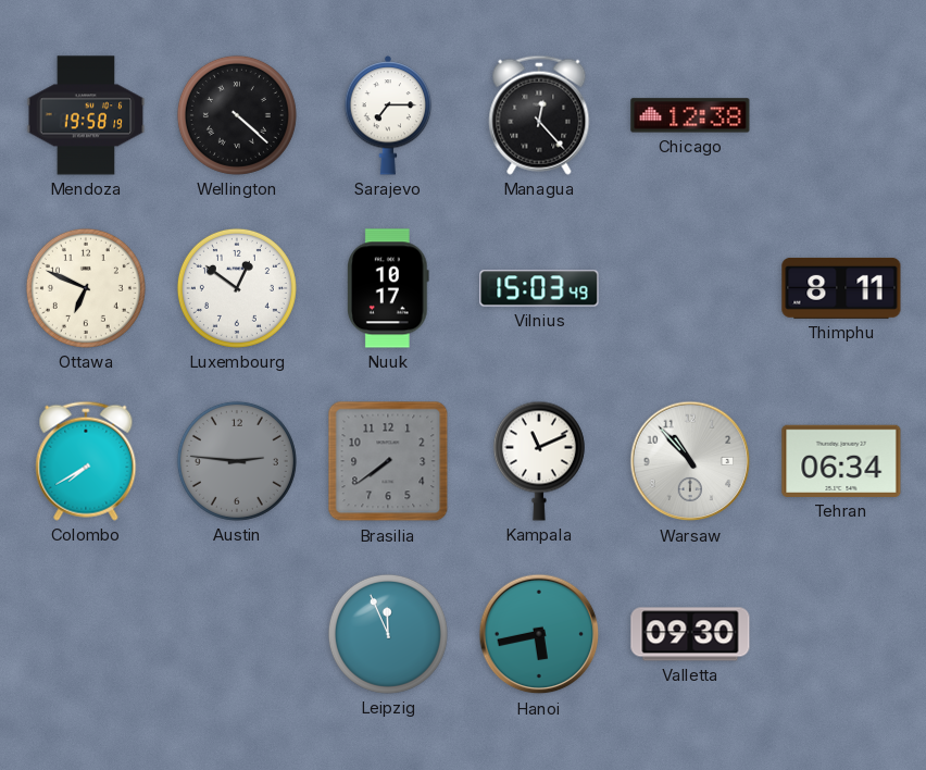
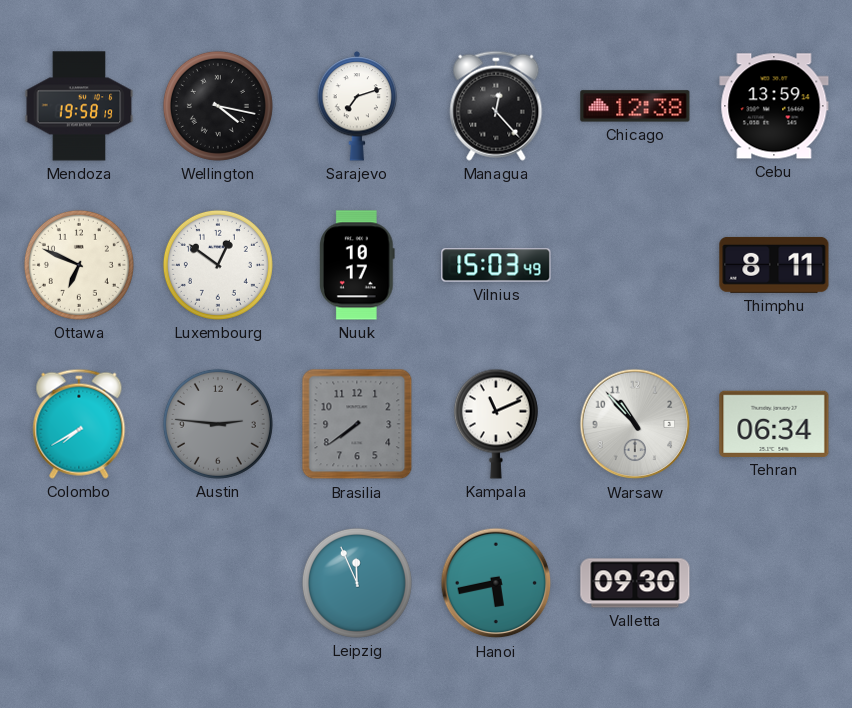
Wellington: 4:22 -> 4:17
Sarajevo: 7:15 -> 7:12
Cebu: none -> 13:59
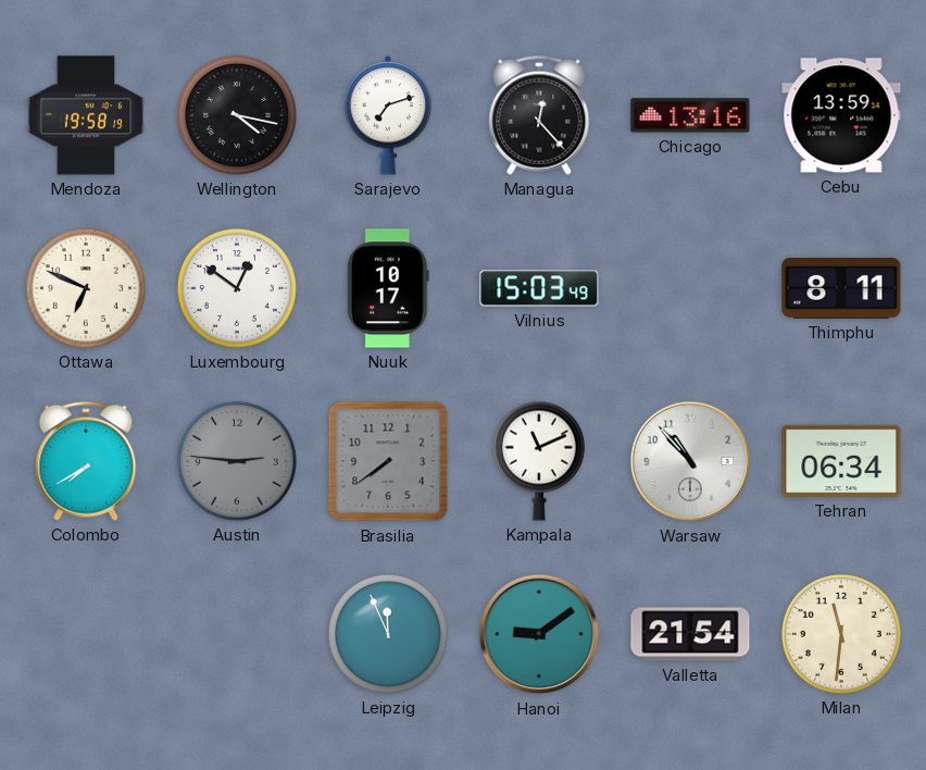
Chicago: 12:38 -> 13:16
Hanoi: 5:43 -> 9:09
Valletta: 09:30 -> 21:54
Milan: none -> 11:31
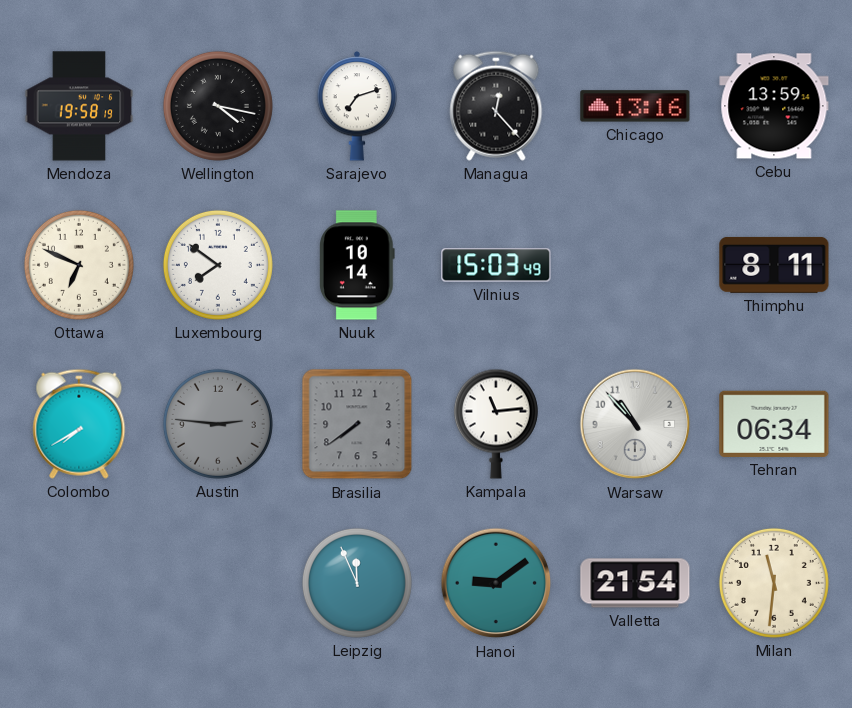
Luxembourg: 12:51 -> 7:51
Nuuk: 10:17 -> 10:14
Kampala: 11:11 -> 11:14
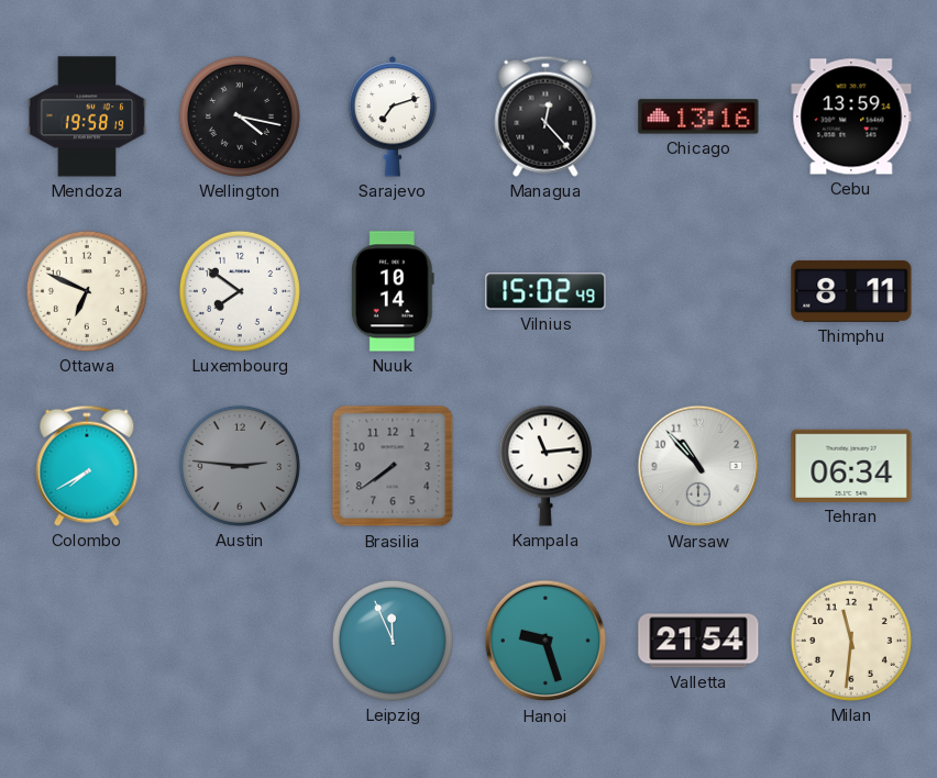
Vilnius: 15:03 -> 15:02
Hanoi: 9:09 -> 9:27
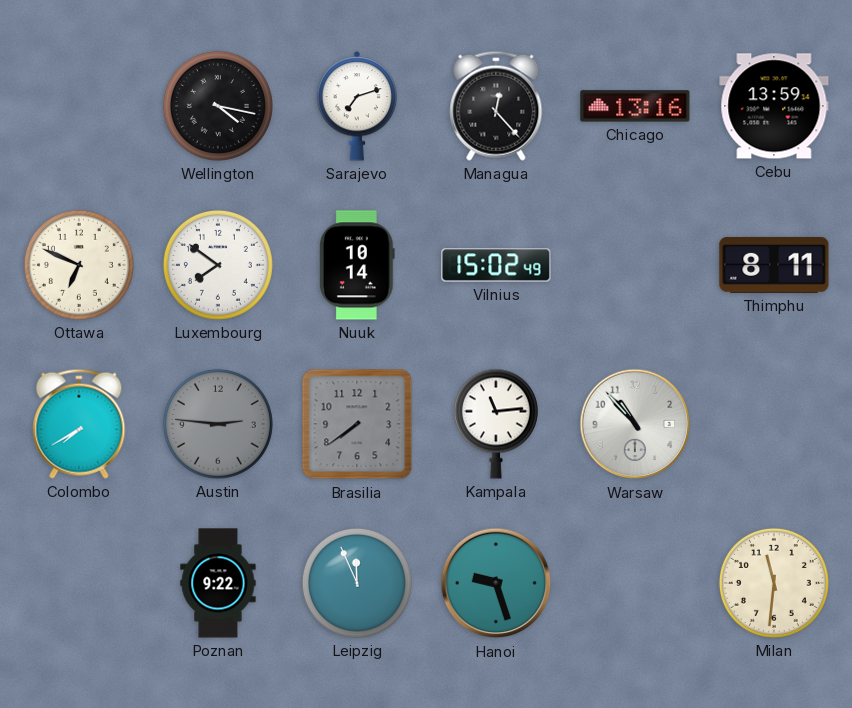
Mendoza: 19:58 -> none
Tehran: 06:34 -> none
Poznan: none -> 9:22
Valletta: 21:54 -> none
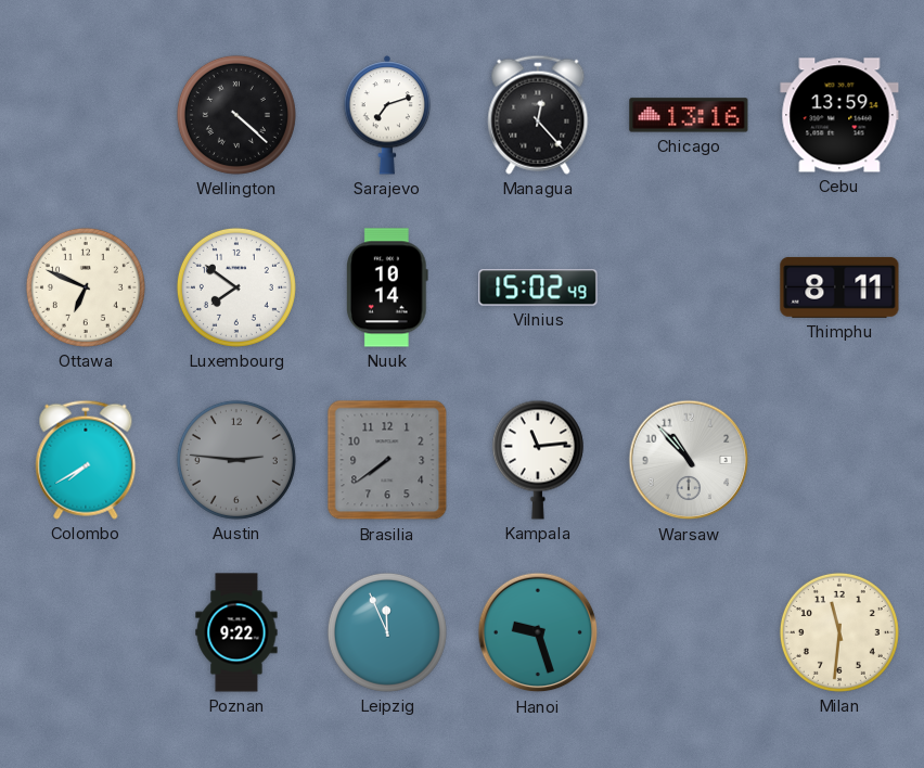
Wellington: 4:17 -> 4:22
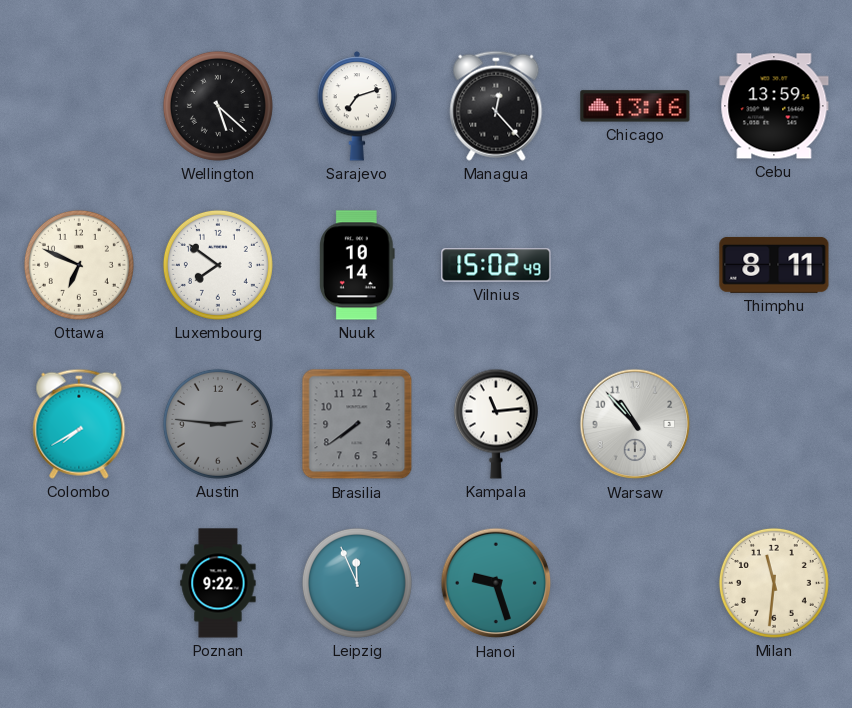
Wellington: 4:22 -> 5:22
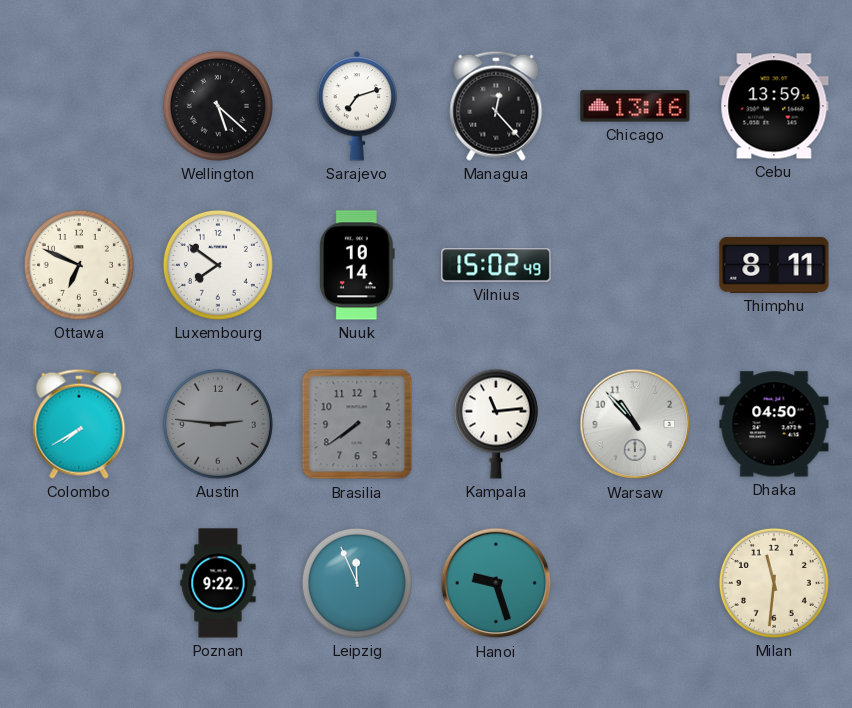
Dhaka: none -> 04:50
